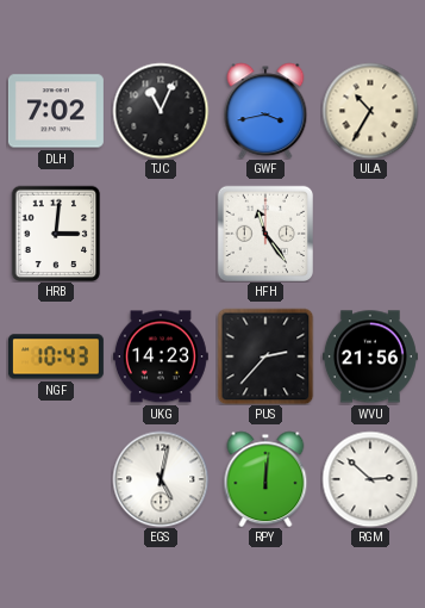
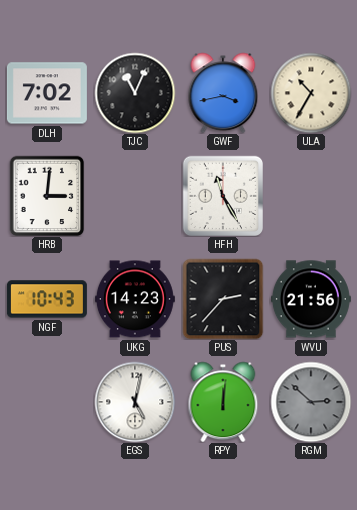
HFH: 11:24 -> 11:25
RGM dial: white -> grey
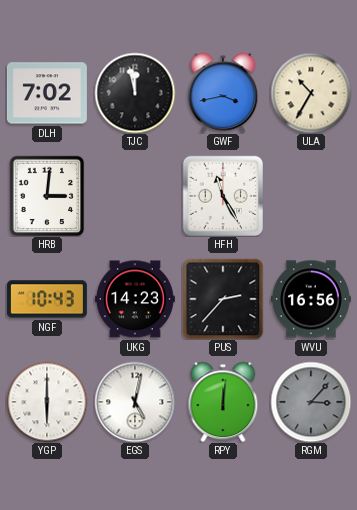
TJC: 11:04 -> 11:58
WVU: 21:56 -> 16:56
YGP: none -> 6:00
RGM: 2:52 -> 3:07
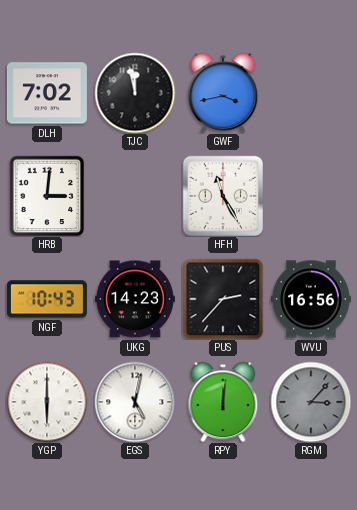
ULA: 10:35 -> none
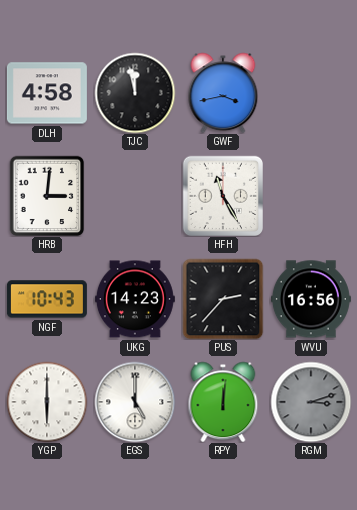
DLH: 7:02 -> 4:58
EGS: 5:02 -> 5:00
RGM: 3:07 -> 3:12
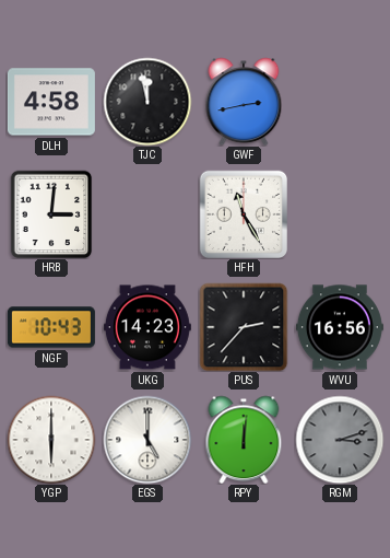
GWF: 3:43 -> 2:43
